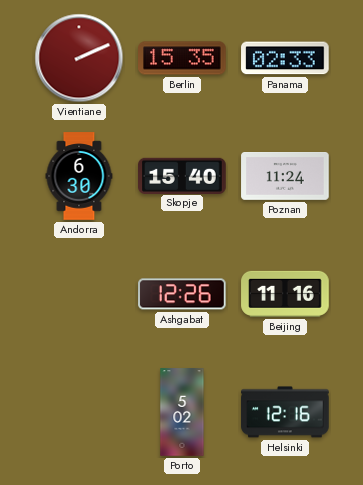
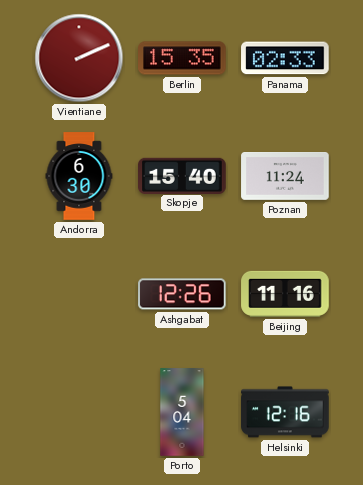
Porto: 5:02 -> 5:04
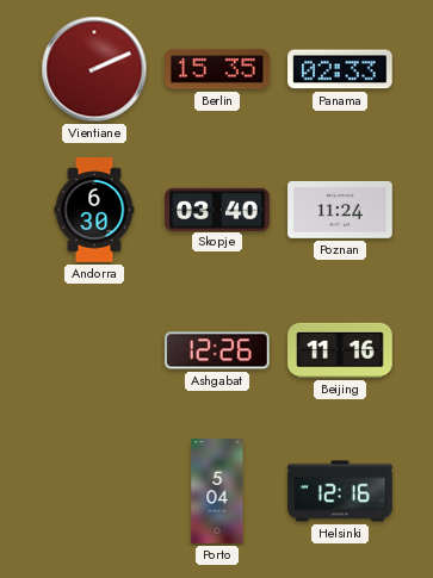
Skopje: 15:40 -> 03:40
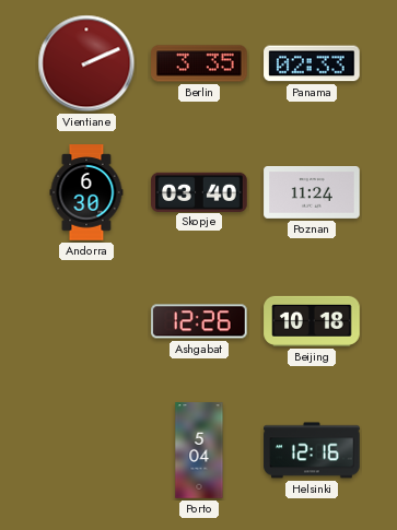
Berlin: 15:35 -> 3:35
Beijing: 11:16 -> 10:18
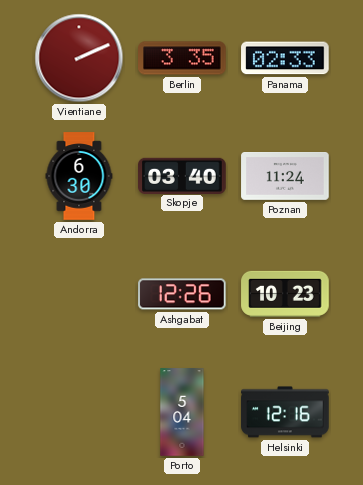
Beijing: 10:18 -> 10:23
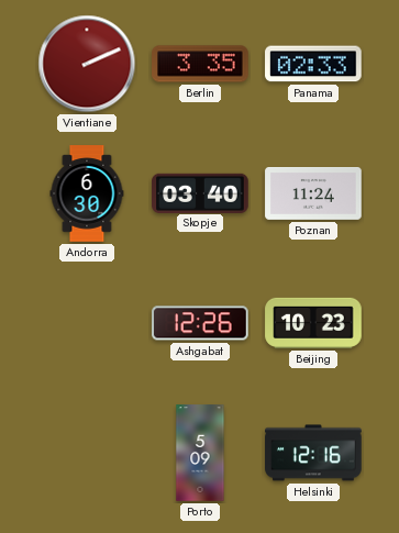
Porto: 5:04 -> 5:09
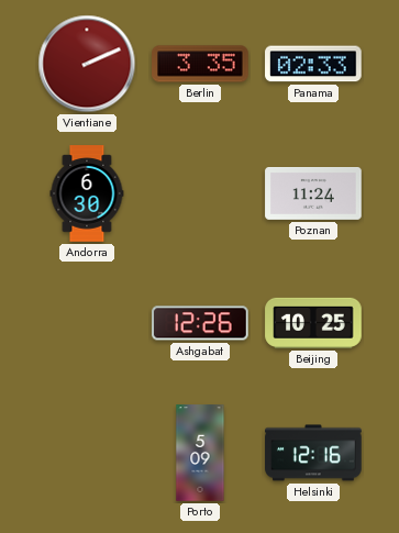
Skopje: 03:40 -> none
Beijing: 10:23 -> 10:25
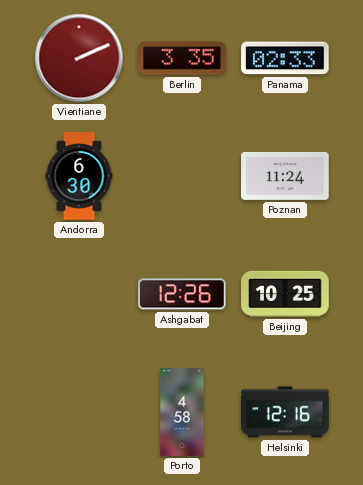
Porto: 5:09 -> 4:58
